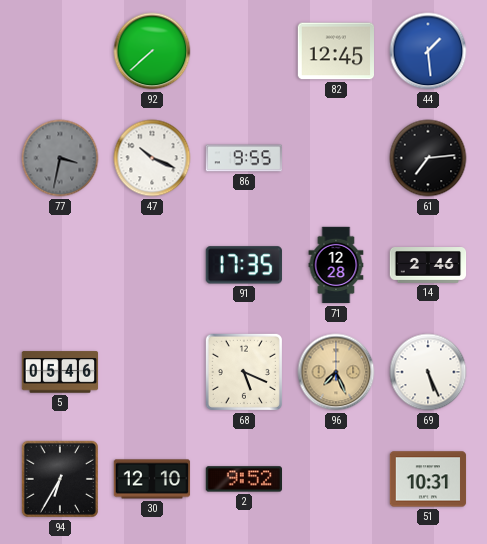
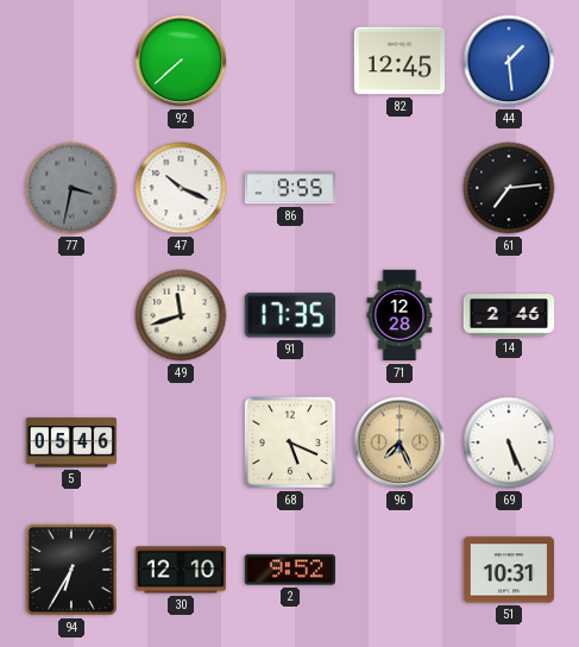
49: none -> 11:42
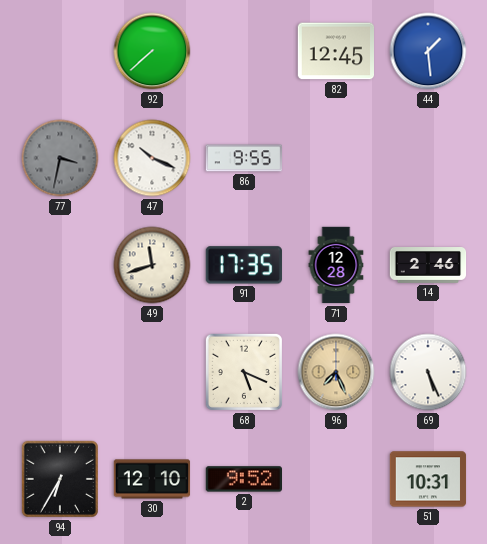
61: 7:14 -> none
5: 05:46 -> none
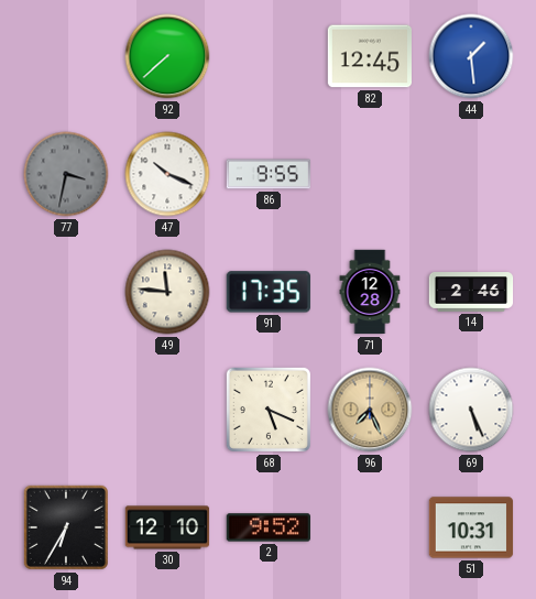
49: 11:42 -> 11:46
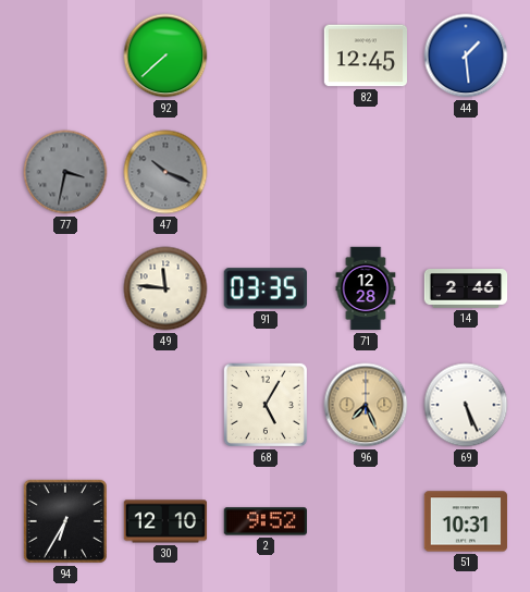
47 dial: white -> grey
86: 9:55 -> none
91: 17:35 -> 03:35
68: 5:19 -> 5:05
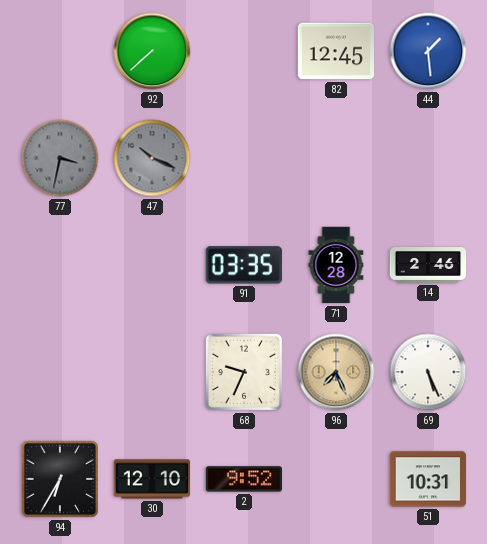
49: 11:46 -> none
68: 5:05 -> 9:34
